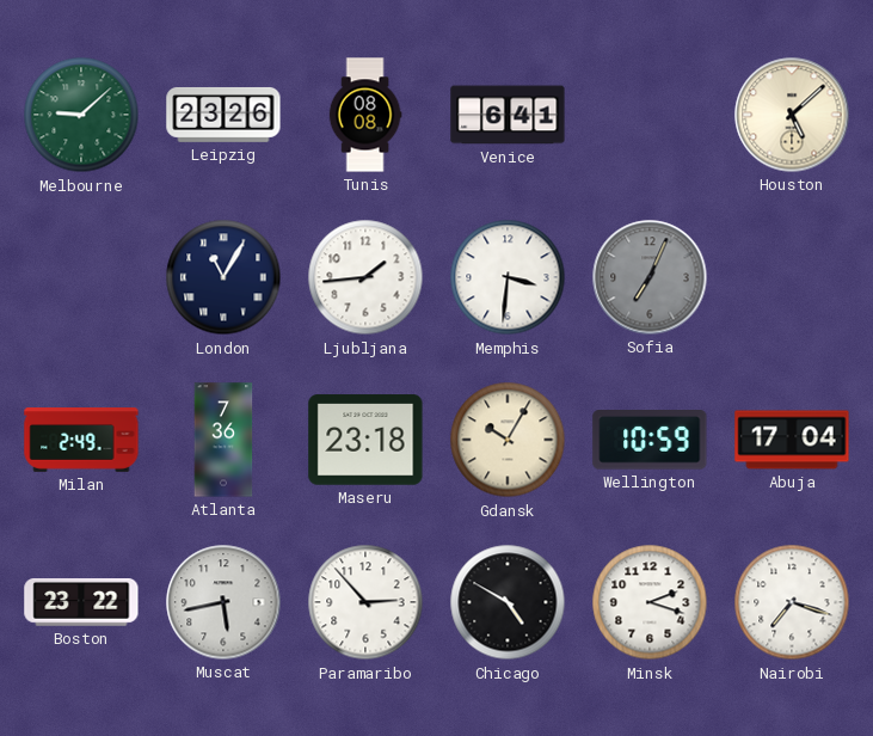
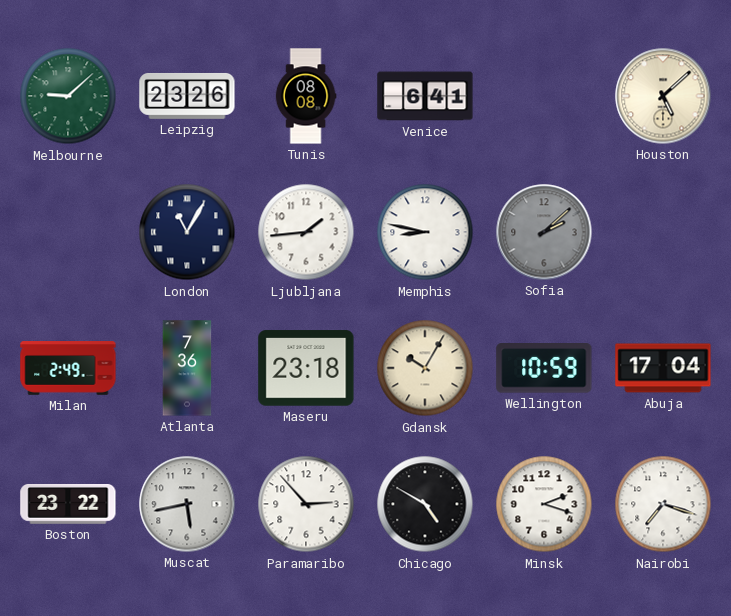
Memphis: 3:31 -> 8:47
Sofia: 7:04 -> 2:08
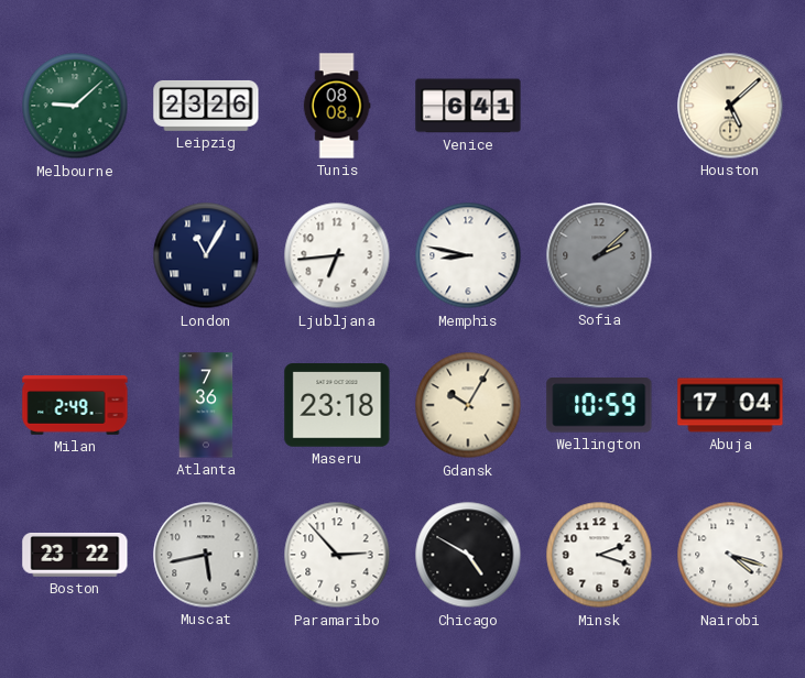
Ljubljana: 1:44 -> 6:44
Nairobi: 7:18 -> 4:18
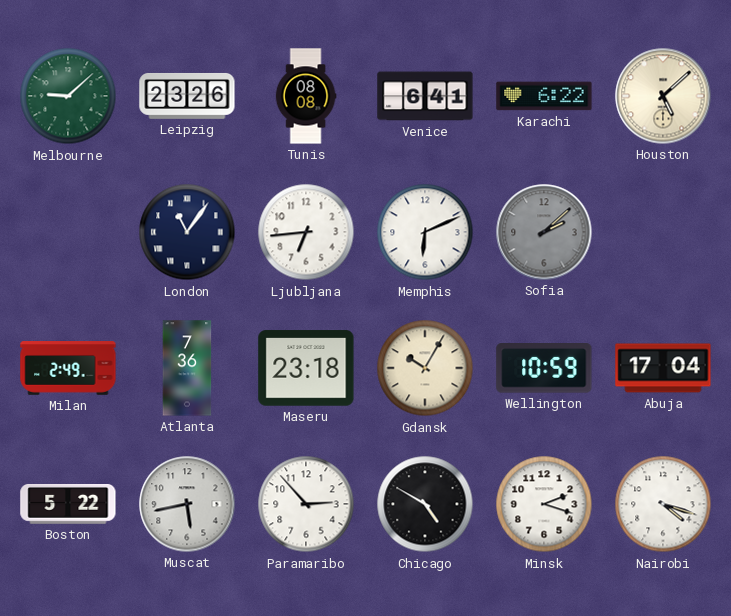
Karachi: none -> 6:22
London: 11:05 -> 11:06
Memphis: 8:47 -> 6:11
Boston: 23:22 -> 5:22
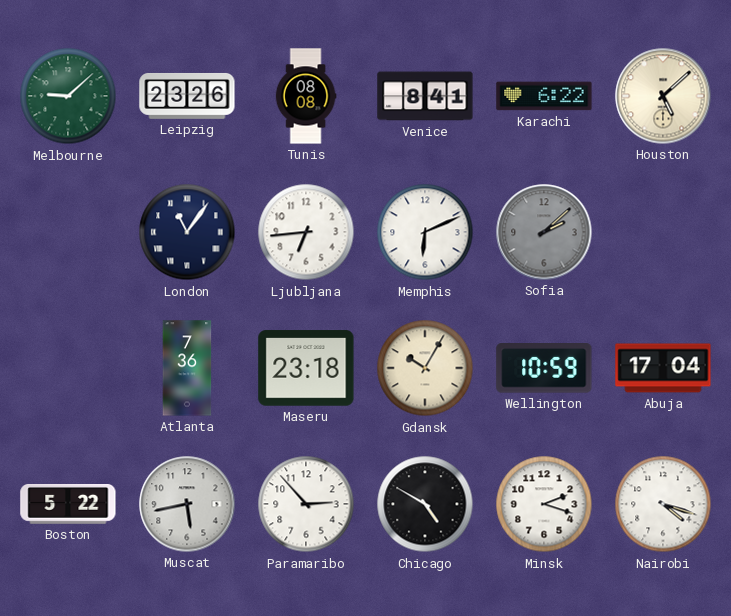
Venice: 6:41 -> 8:41
Milan: 2:49 -> none
